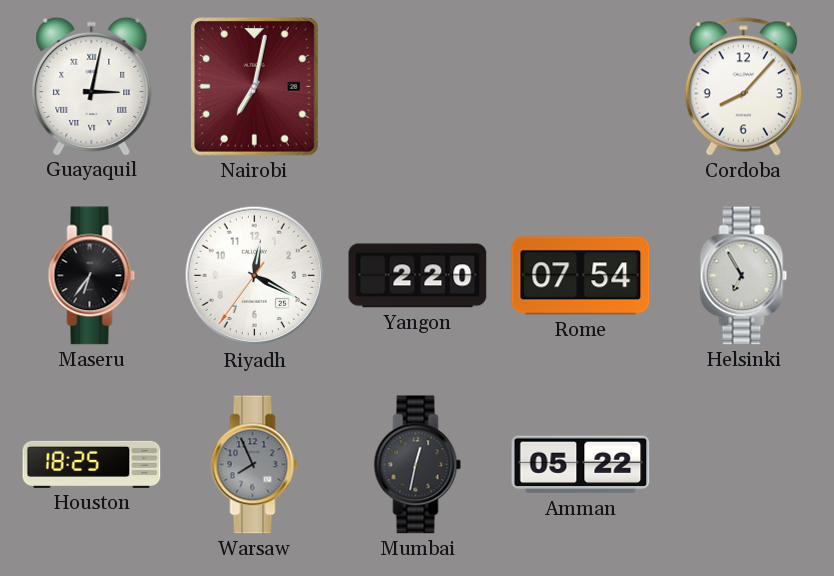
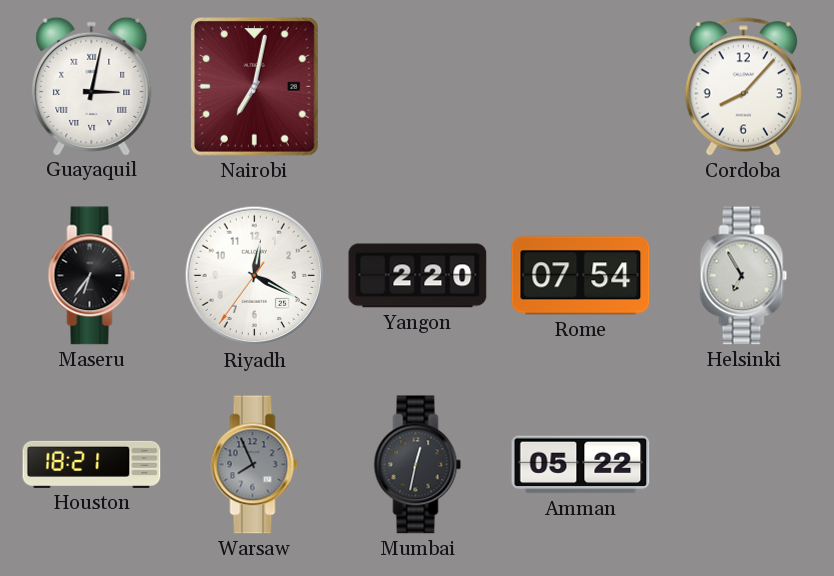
Houston: 18:25 -> 18:21
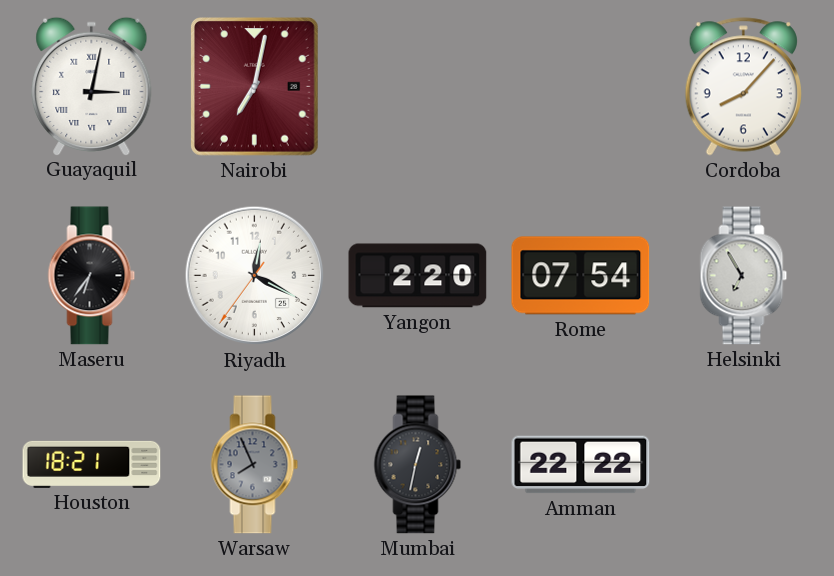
Amman: 05:22 -> 22:22
